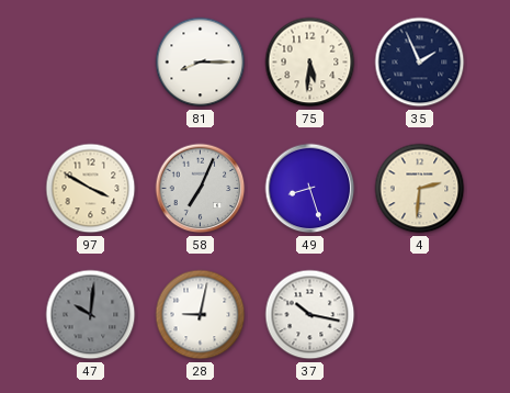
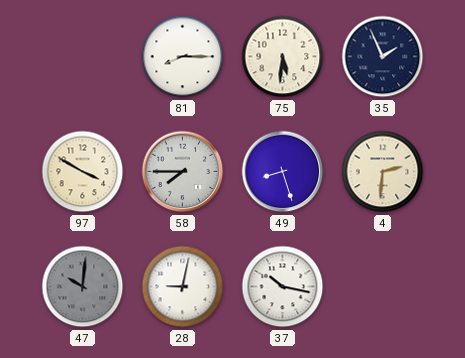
58: 7:04 -> 7:45
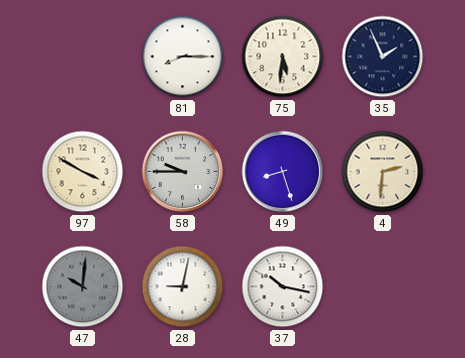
58: 7:45 -> 9:45
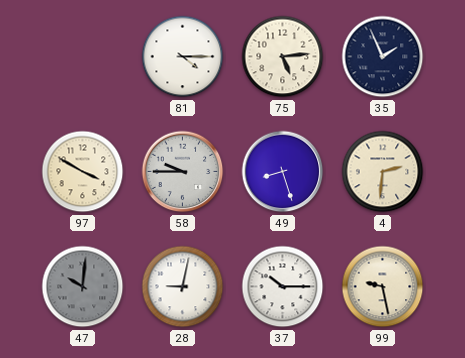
81: 8:15 -> 4:15
75: 5:31 -> 5:14
37: 10:17 -> 10:15
99: none -> 9:28
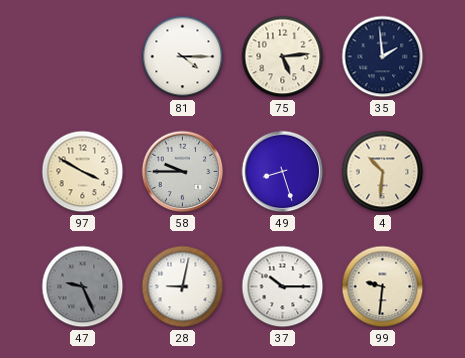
35: 1:56 -> 1:59
4: 2:31 -> 10:31
47: 10:01 -> 9:26
99: 9:28 -> 9:31
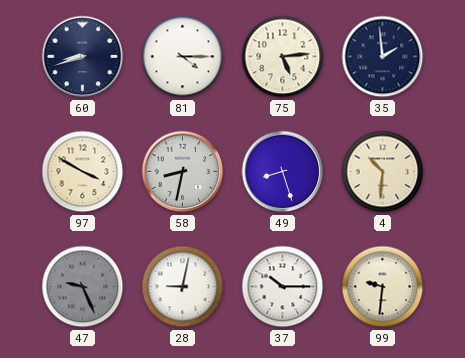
60: none -> 8:42
58: 9:45 -> 8:32
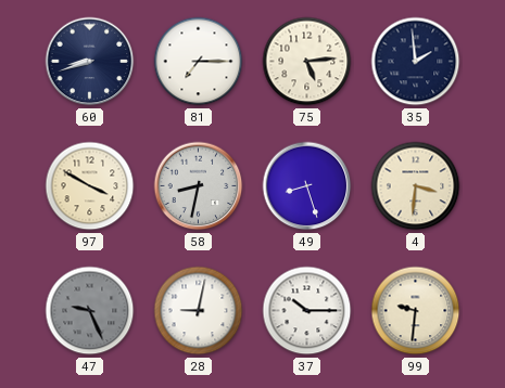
81: 4:15 -> 7:15
4: 10:31 -> 3:31
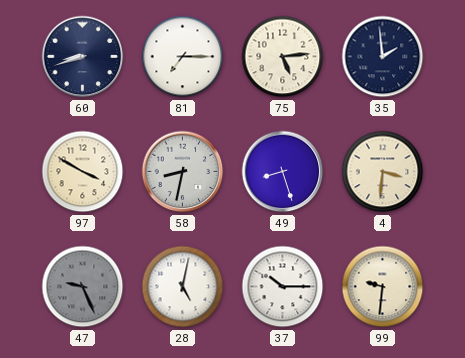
28: 9:02 -> 5:02
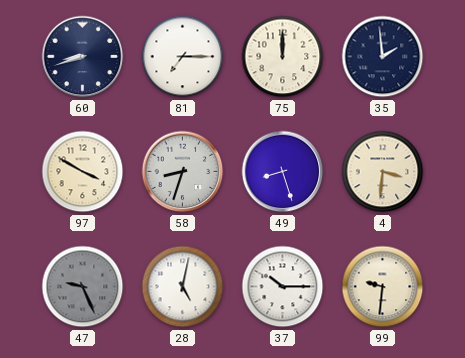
75: 5:14 -> 12:00
58: 8:32 -> 8:33
